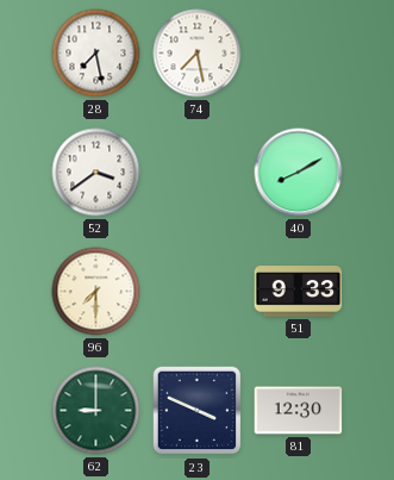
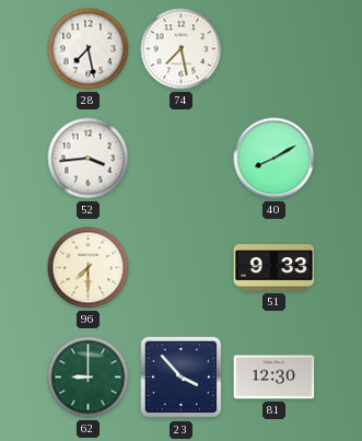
52: 3:39 -> 3:44
23: 3:49 -> 3:53
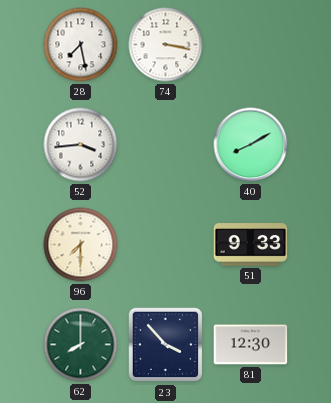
74: 7:28 -> 3:17
62: 9:00 -> 8:00
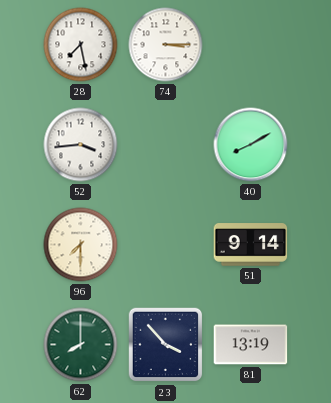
74: 3:17 -> 3:15
51: 9:33 -> 9:14
81: 12:30 -> 13:19
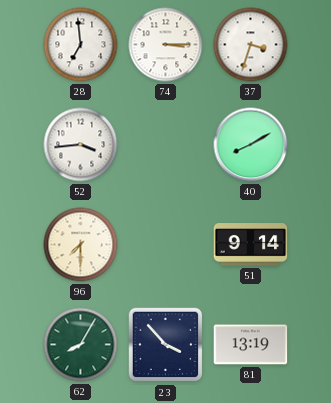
28: 7:28 -> 6:59
37: none -> 3:33
62: 8:00 -> 8:05
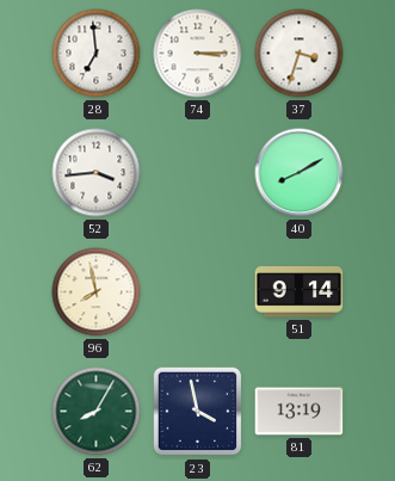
96: 7:30 -> 7:58
23: 3:53 -> 3:58
